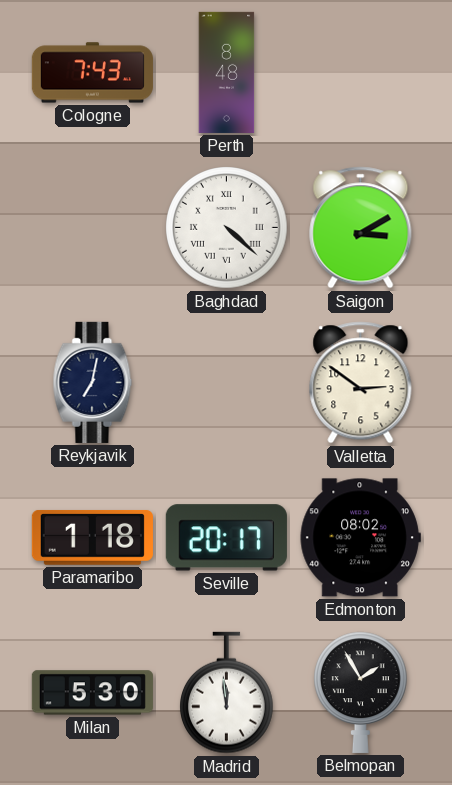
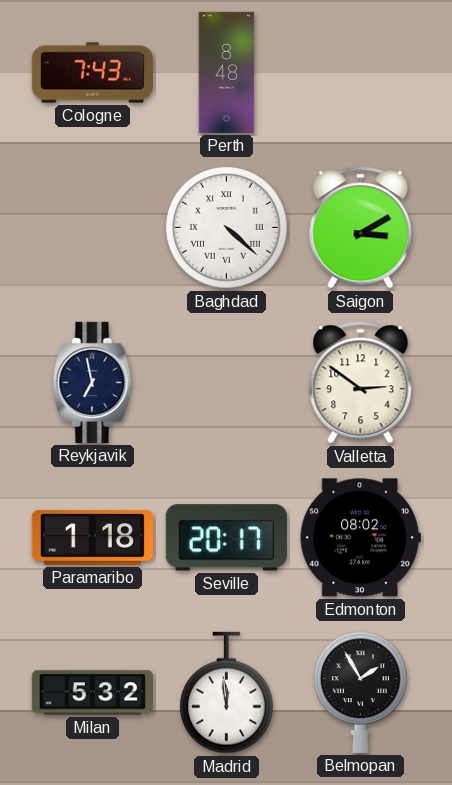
Reykjavik: 7:02 -> 6:58
Milan: 5:30 -> 5:32
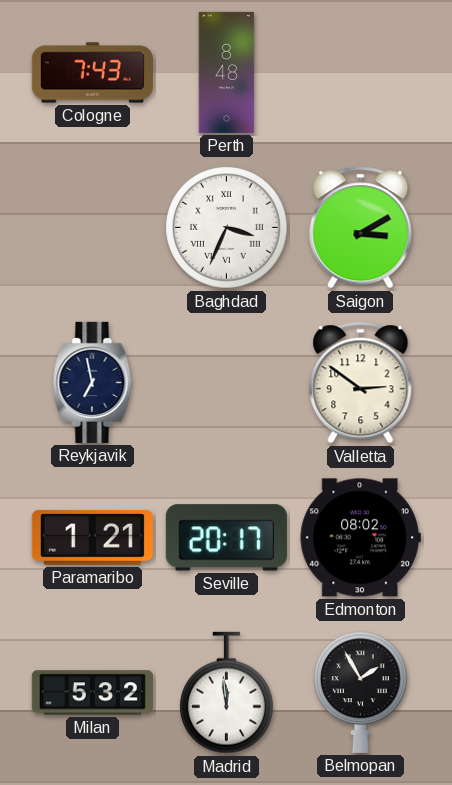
Baghdad: 4:22 -> 3:34
Paramaribo: 1:18 -> 1:21
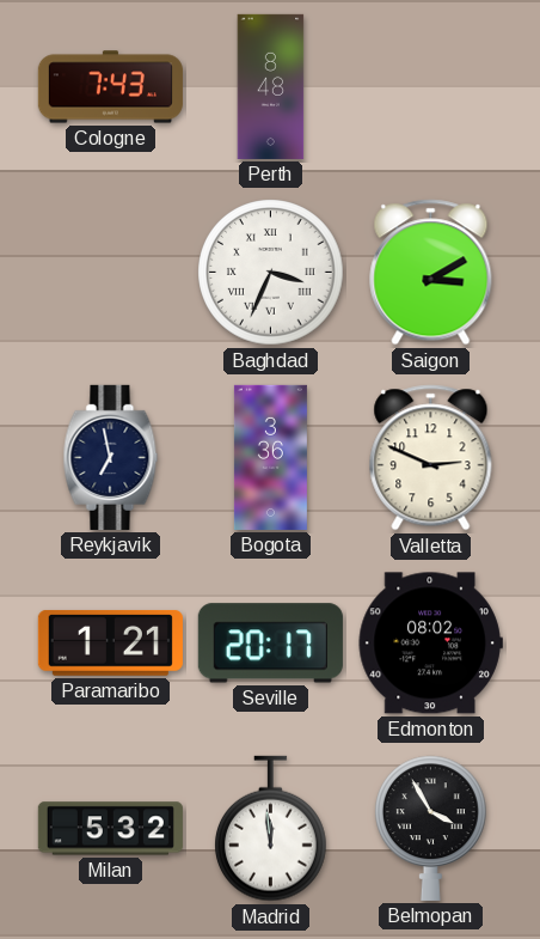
Bogota: none -> 3:36
Valletta: 2:51 -> 2:49
Belmopan: 1:55 -> 3:55
